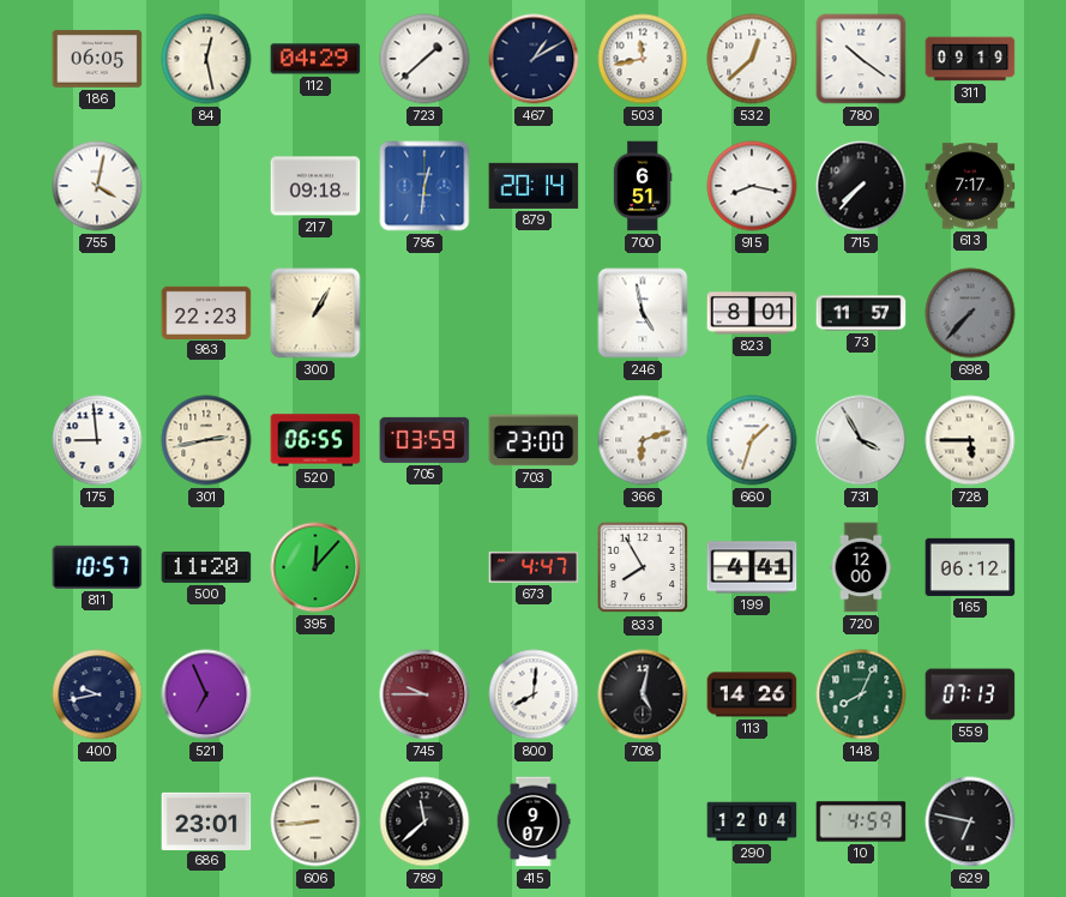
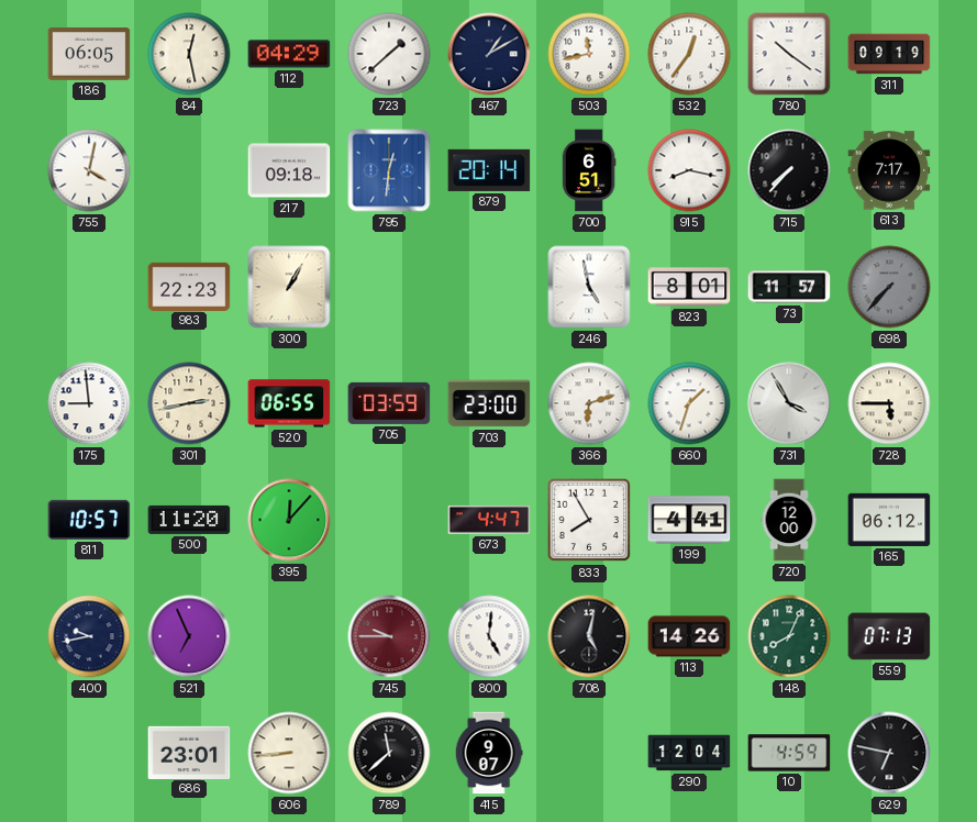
532: 12:38 -> 12:36
800: 8:01 -> 5:01
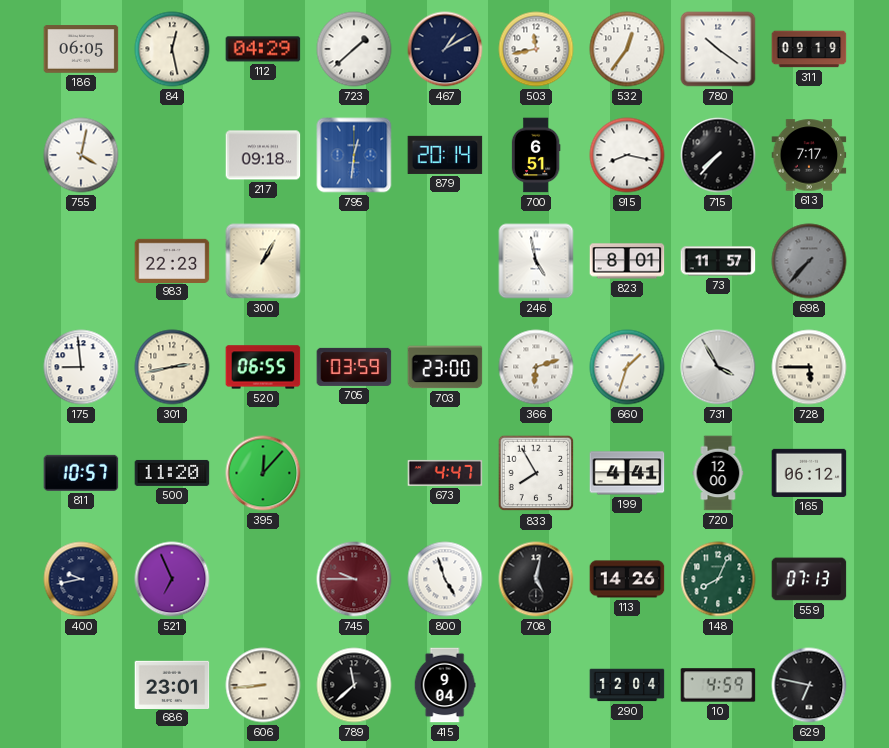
800: 5:01 -> 4:57
415: 9:07 -> 9:04
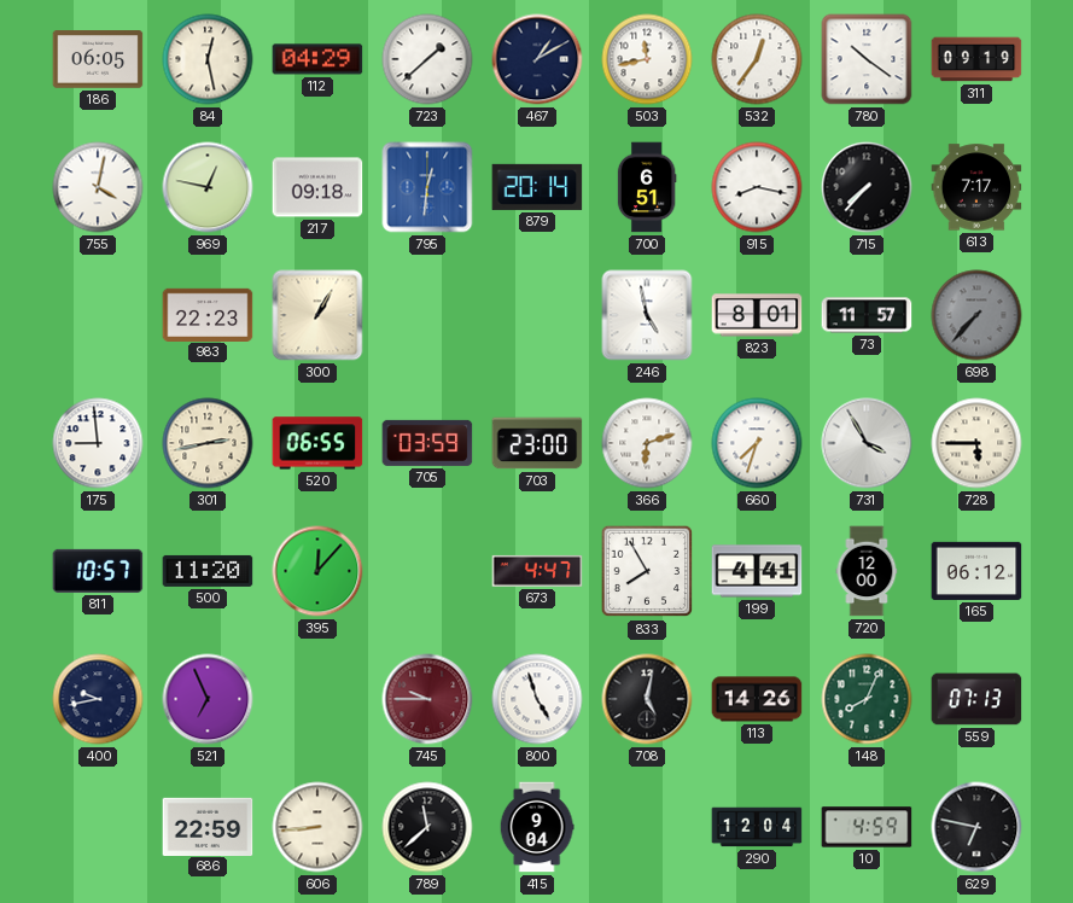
969: none -> 12:47
660: 1:33 -> 7:33
686: 23:01 -> 22:59
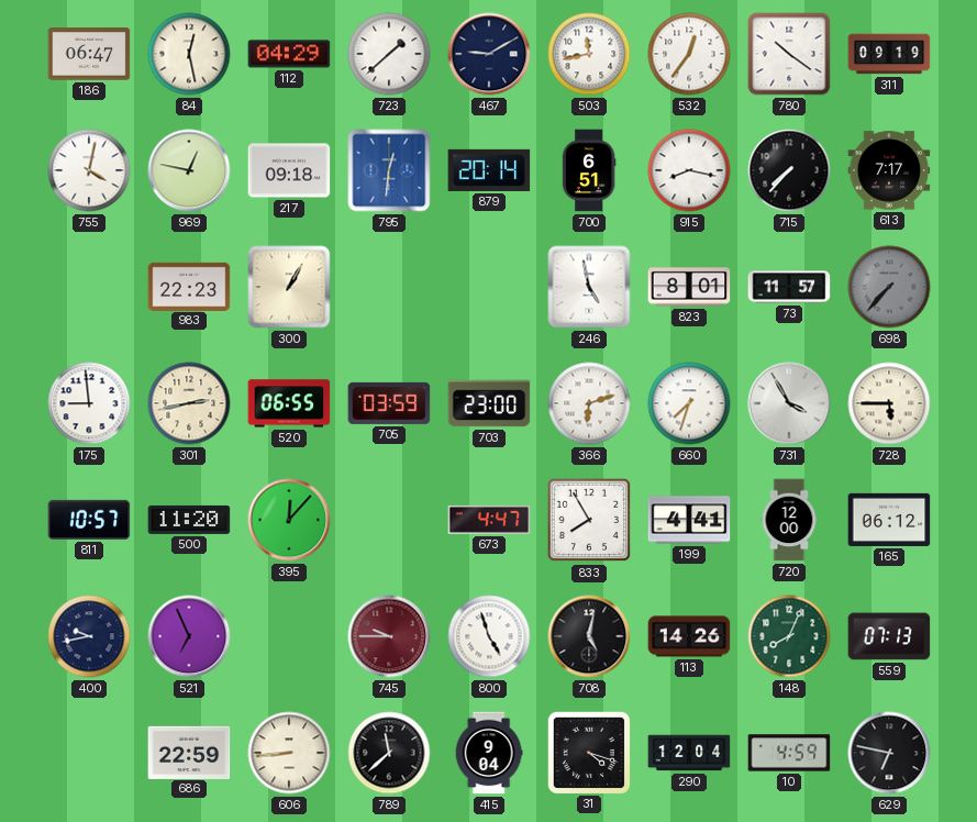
186: 06:05 -> 06:47
467: 1:10 -> 9:10
31: none -> 4:18
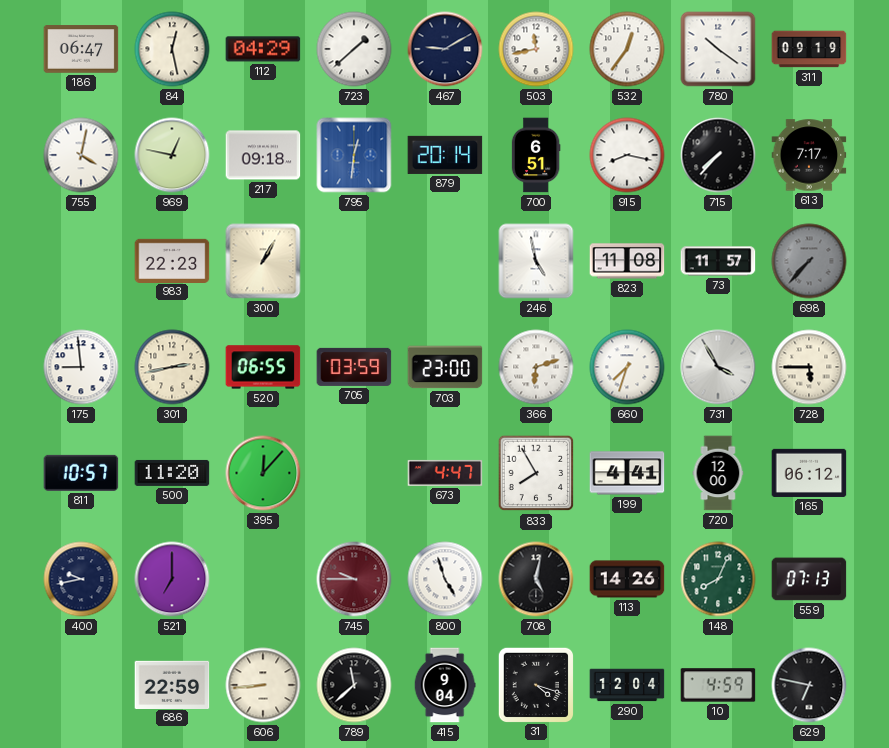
823: 8:01 -> 11:08
521: 6:56 -> 7:00
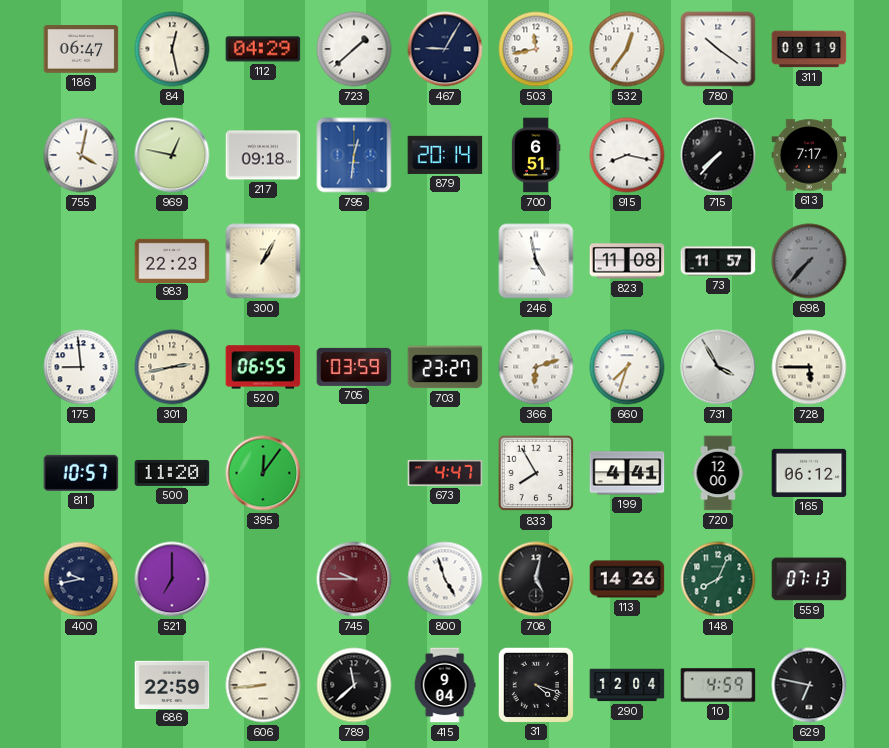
467: 9:10 -> 9:05
703: 23:00 -> 23:27
395: 12:07 -> 12:06
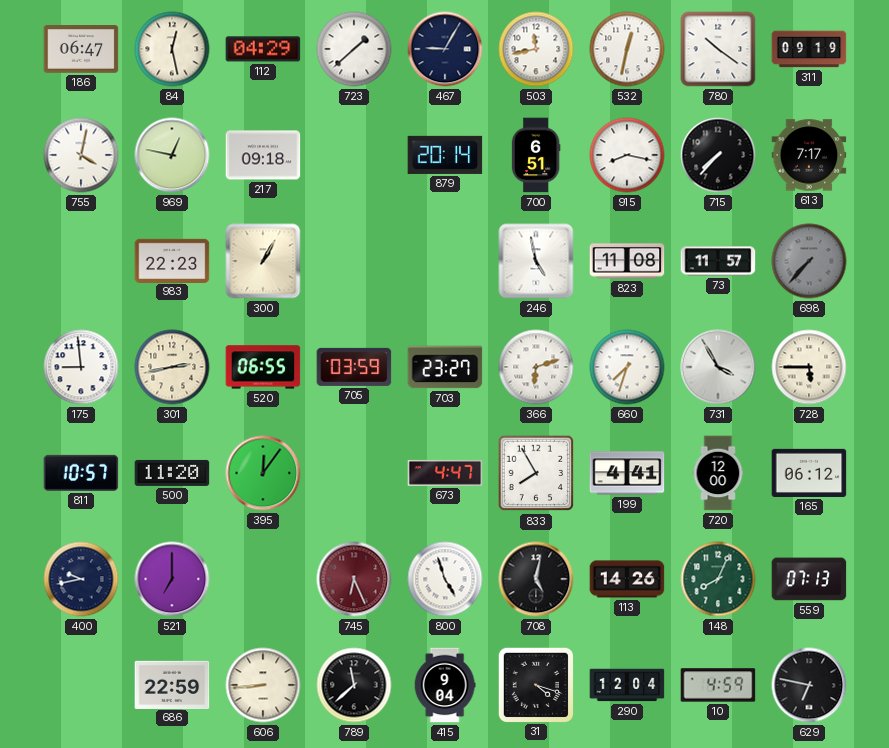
532: 12:36 -> 12:32
795: 12:31 -> none
745: 9:45 -> 6:26
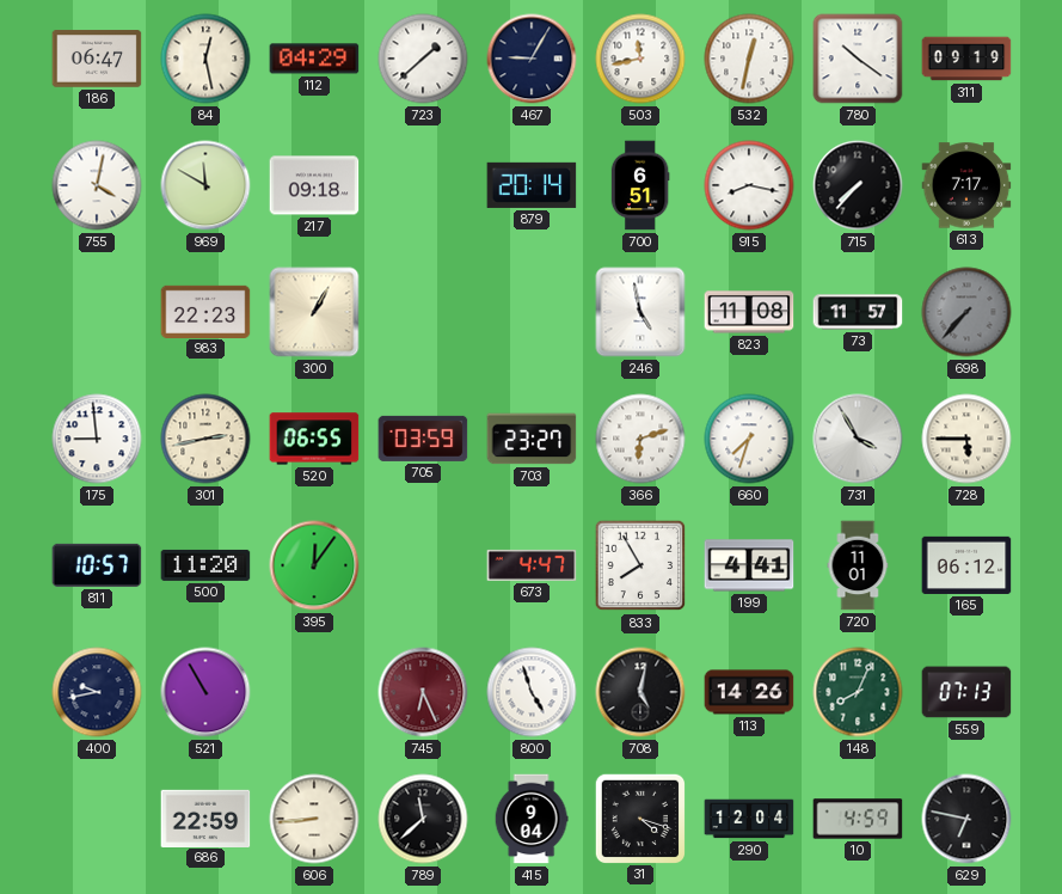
969: 12:47 -> 11:50
720: 12:00 -> 11:01
521: 7:00 -> 10:55
